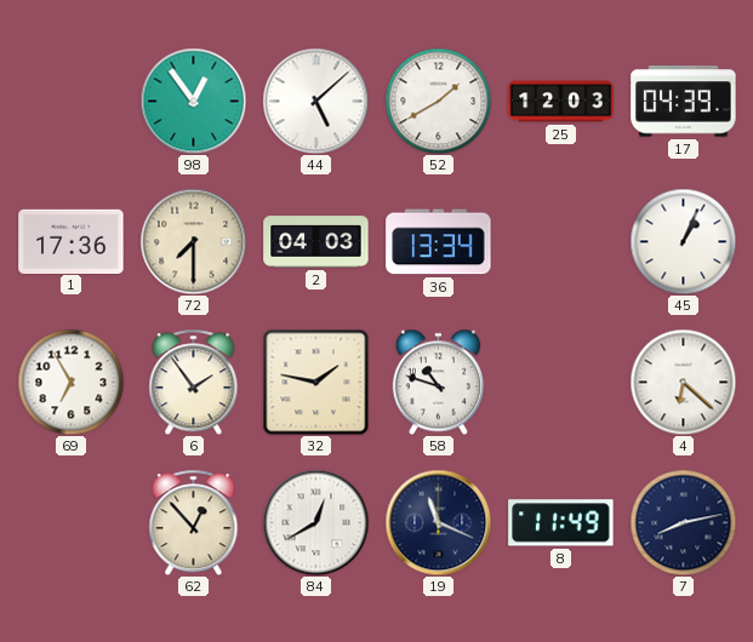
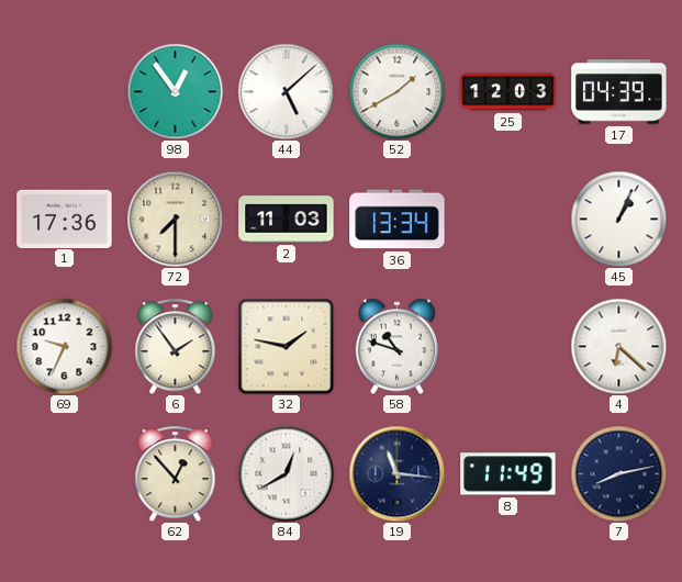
2: 04:03 -> 11:03
69: 6:55 -> 9:34
19: 11:19 -> 11:16
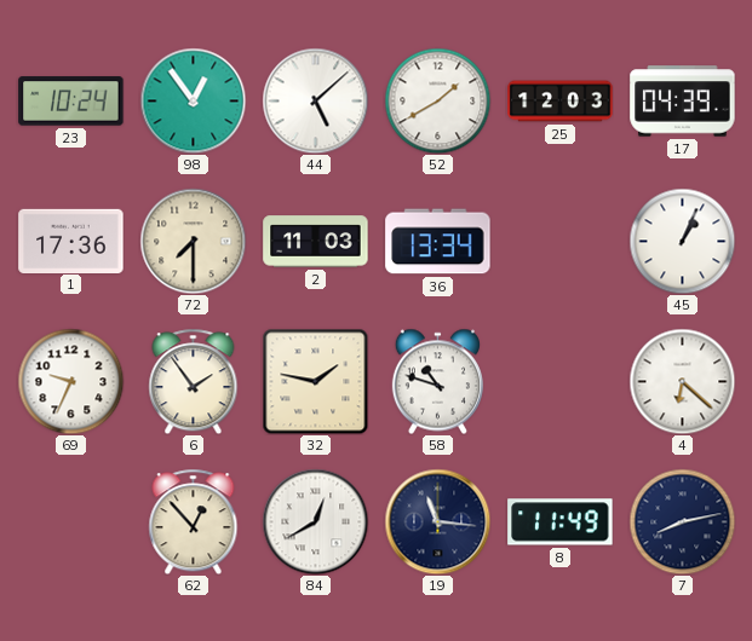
23: none -> 10:24
